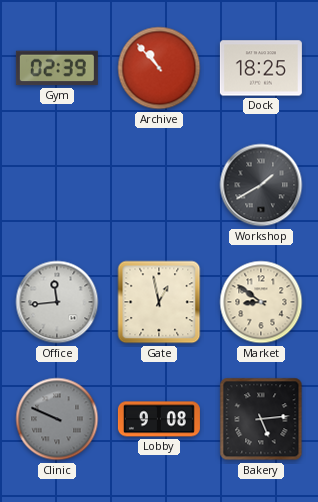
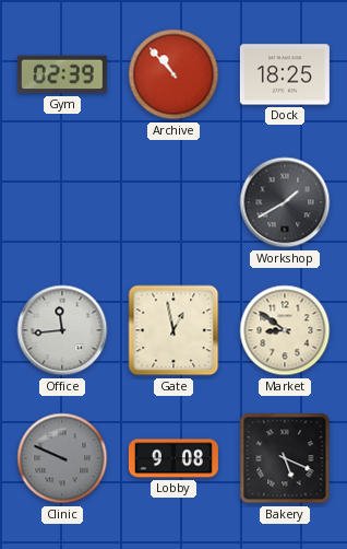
Bakery: 5:14 -> 5:19
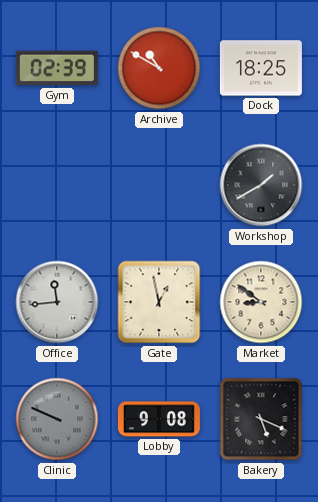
Archive: 10:53 -> 10:50
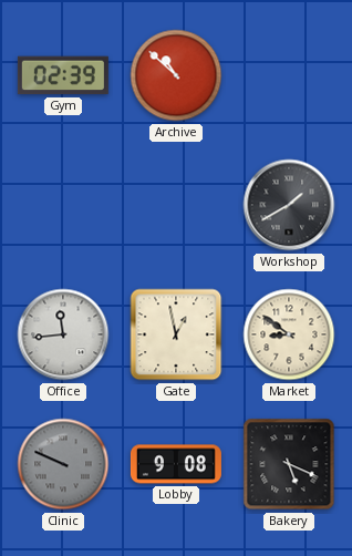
Archive: 10:50 -> 10:52
Dock: 18:25 -> none
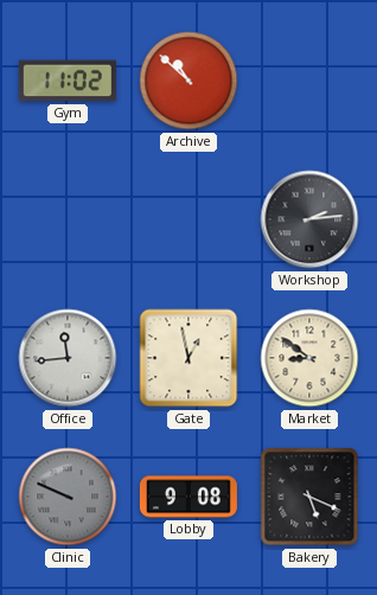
Gym: 02:39 -> 11:02
Workshop: 1:40 -> 2:14
